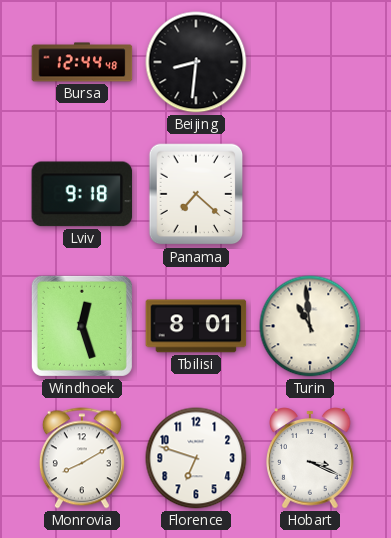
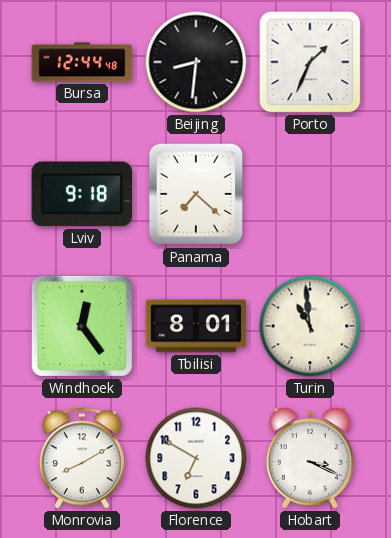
Porto: none -> 1:34
Windhoek: 12:27 -> 12:24
Florence: 6:48 -> 6:50
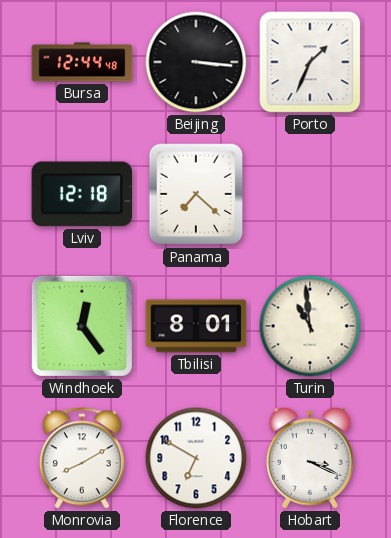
Beijing: 8:31 -> 3:16
Lviv: 9:18 -> 12:18
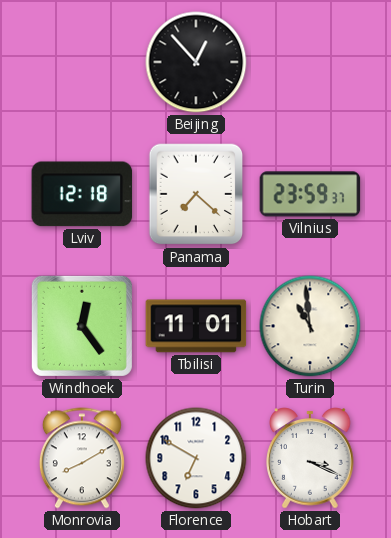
Bursa: 12:44 -> none
Beijing: 3:16 -> 12:53
Porto: 1:34 -> none
Vilnius: none -> 23:59
Tbilisi: 8:01 -> 11:01
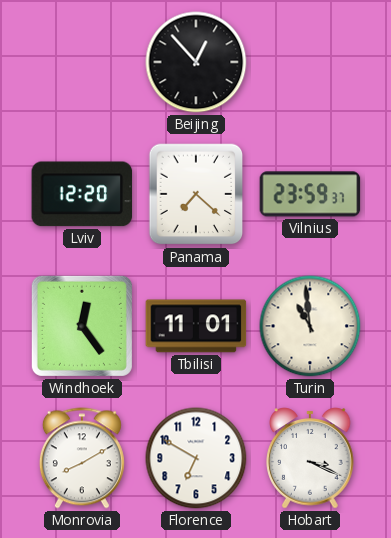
Lviv: 12:18 -> 12:20
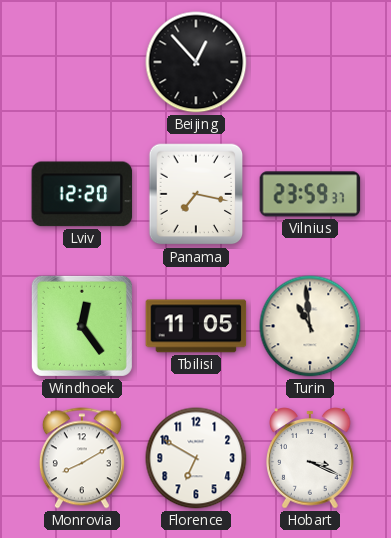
Panama: 7:22 -> 7:17
Tbilisi: 11:01 -> 11:05
